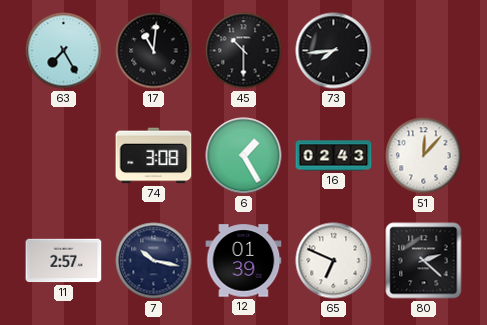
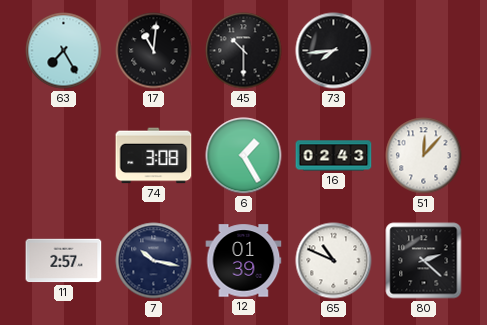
65: 6:49 -> 10:49
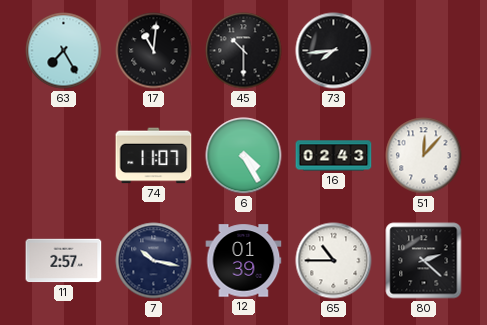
74: 3:08 -> 11:07
6: 1:25 -> 4:25
65: 10:49 -> 10:45
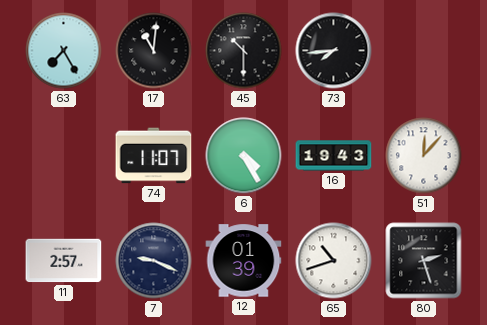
16: 02:43 -> 19:43
7: 10:17 -> 9:19
65: 10:45 -> 10:42
80: 2:22 -> 2:27
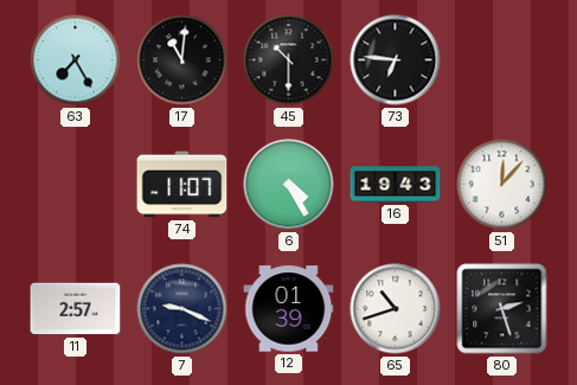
73: 7:44 -> 6:46
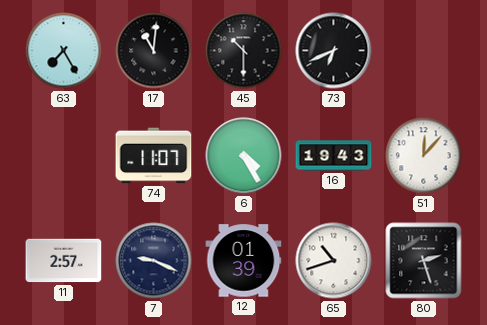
73: 6:46 -> 6:41
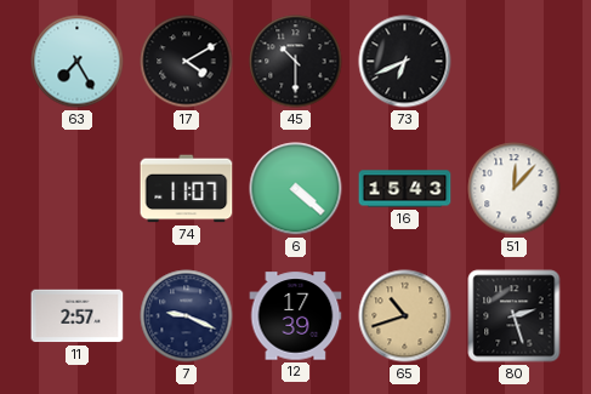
17: 11:01 -> 4:10
6: 4:25 -> 4:22
16: 19:43 -> 15:43
12: 01:39 -> 17:39
65 dial: white -> champagne
